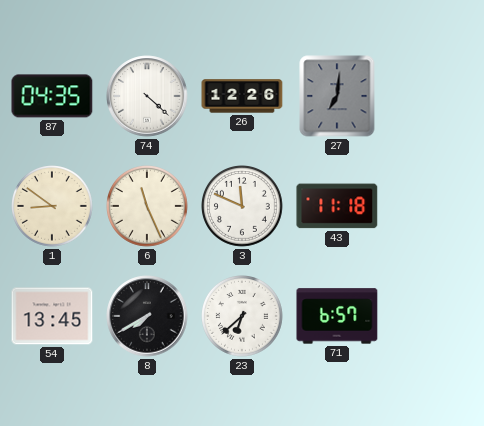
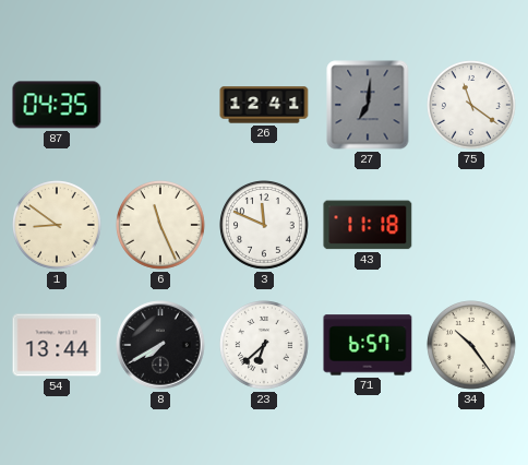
74: 4:22 -> none
26: 12:26 -> 12:41
75: none -> 11:21
54: 13:45 -> 13:44
34: none -> 10:24
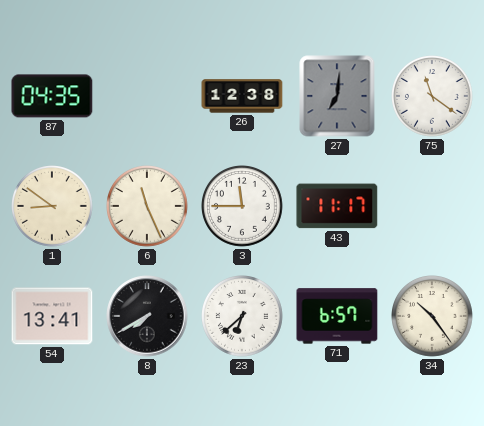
26: 12:41 -> 12:38
3: 11:49 -> 11:45
43: 11:18 -> 11:17
54: 13:44 -> 13:41
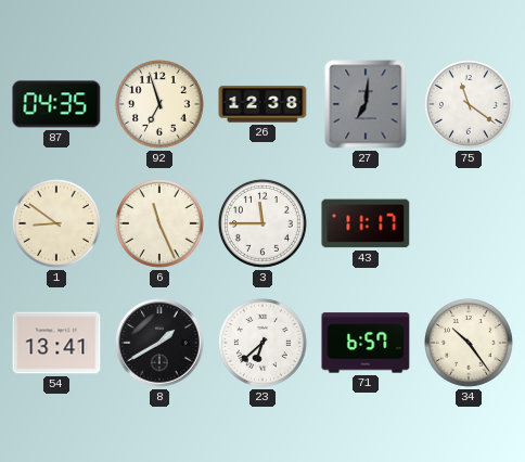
92: none -> 6:57
8: 7:40 -> 1:40
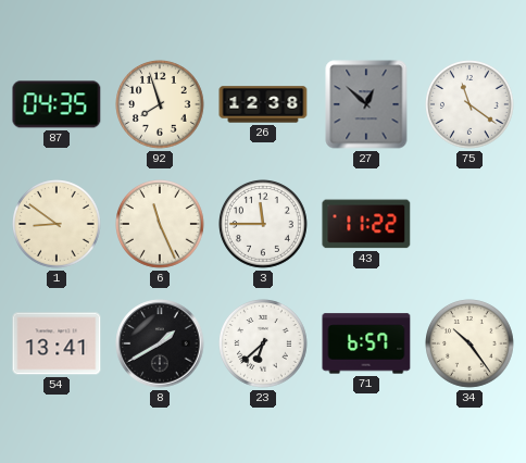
92: 6:57 -> 7:57
27: 7:01 -> 12:52
43: 11:17 -> 11:22
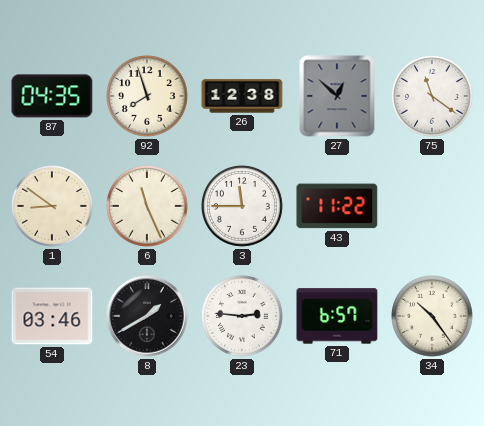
54: 13:41 -> 03:46
23: 6:38 -> 2:46
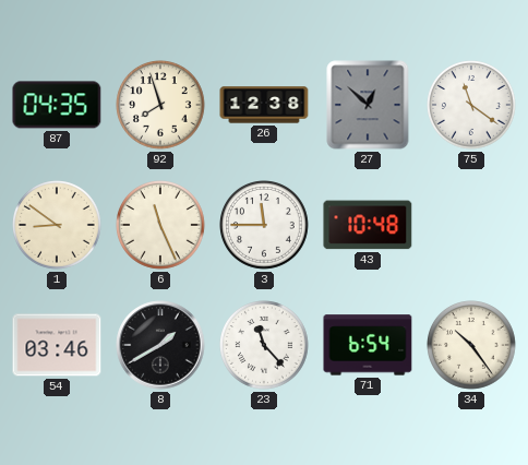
43: 11:22 -> 10:48
23: 2:46 -> 11:23
71: 6:57 -> 6:54
